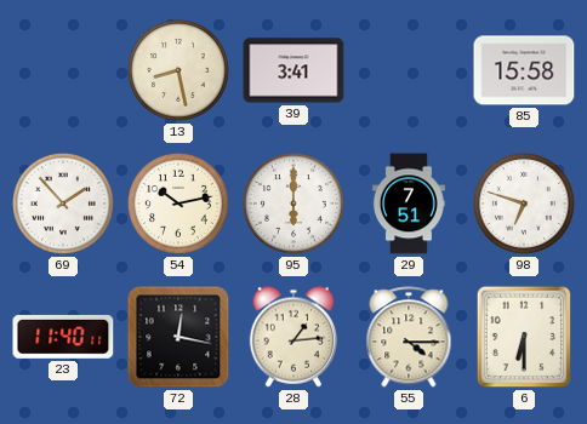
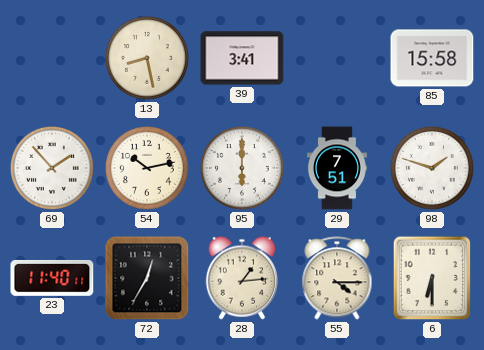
98: 6:48 -> 1:48
72: 12:17 -> 12:35
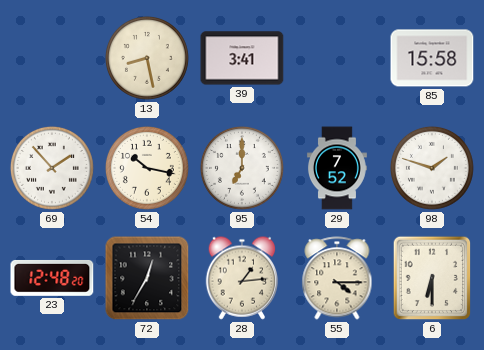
54: 10:13 -> 10:17
95: 6:00 -> 7:00
29: 7:51 -> 7:52
23: 11:40 -> 12:48
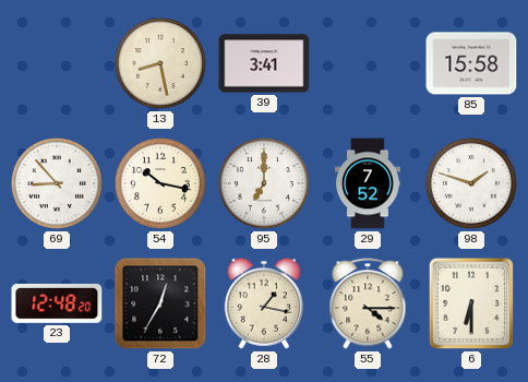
69: 1:53 -> 8:53
28: 1:14 -> 1:17
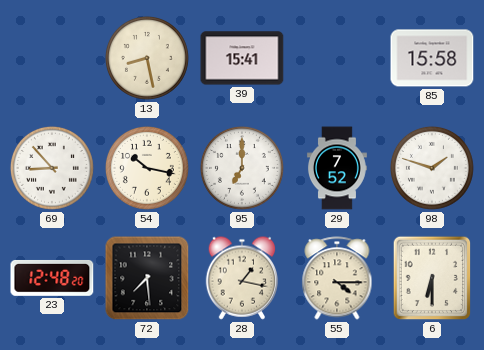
39: 3:41 -> 15:41
72: 12:35 -> 7:29
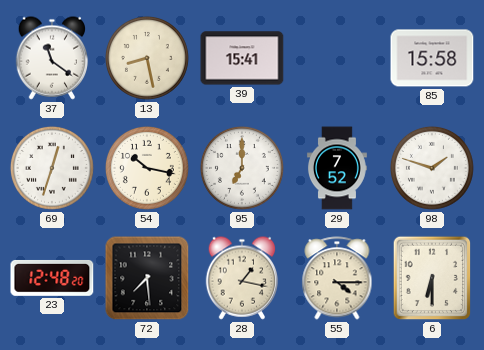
37: none -> 11:21
69: 8:53 -> 12:33
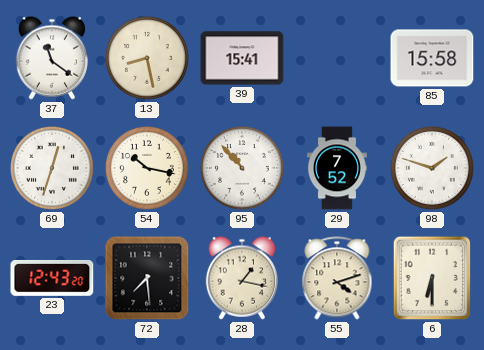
95: 7:00 -> 10:53
23: 12:48 -> 12:43
55: 4:15 -> 4:12
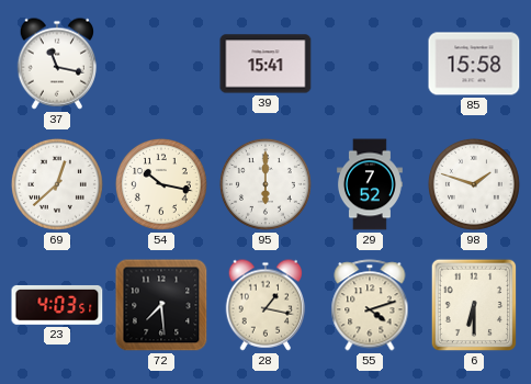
37: 11:21 -> 11:17
13: 8:28 -> none
69: 12:33 -> 12:38
95: 10:53 -> 6:00
23: 12:43 -> 4:03
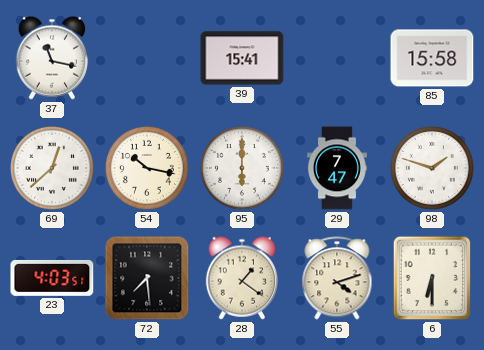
29: 7:52 -> 7:47
28: 1:17 -> 1:21
